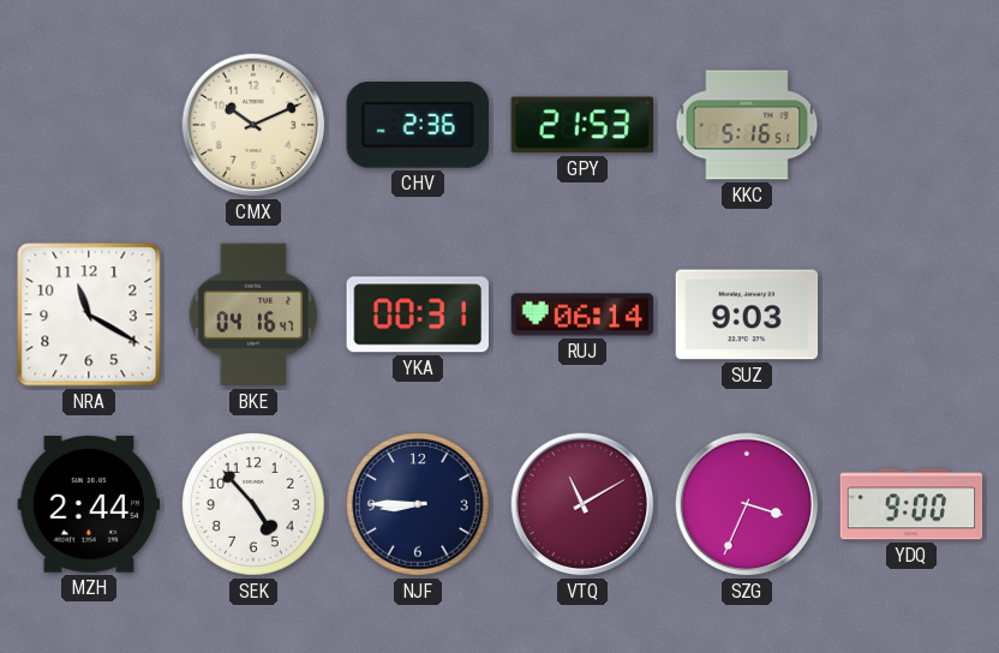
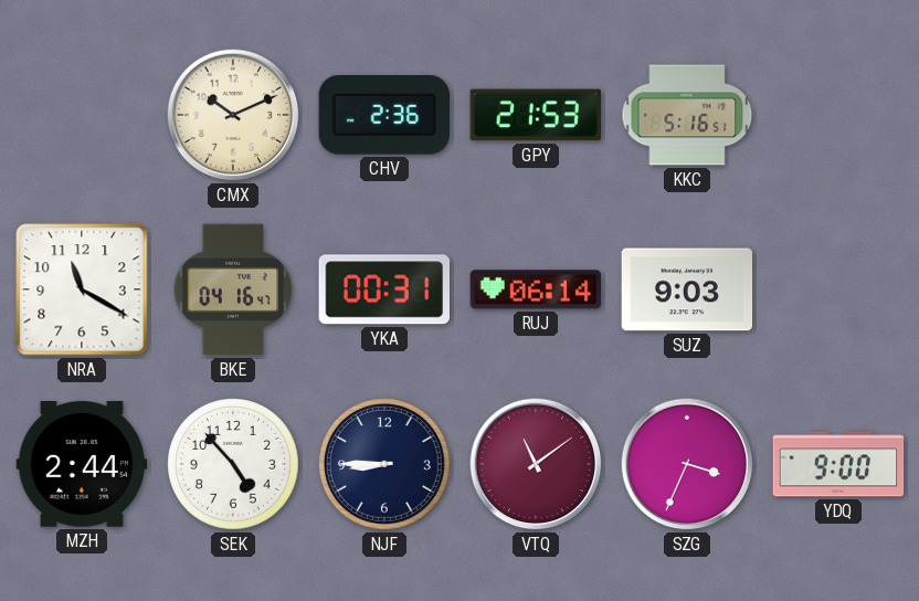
VTQ: 11:10 -> 11:09
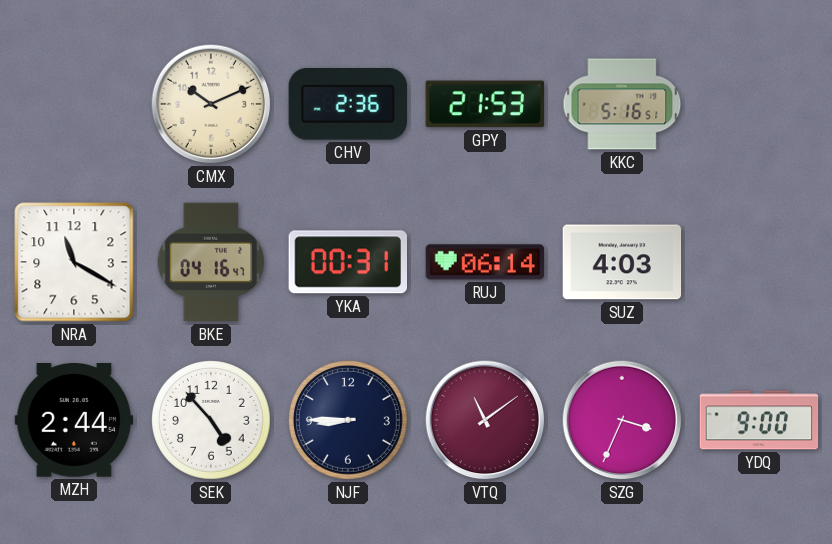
SUZ: 9:03 -> 4:03
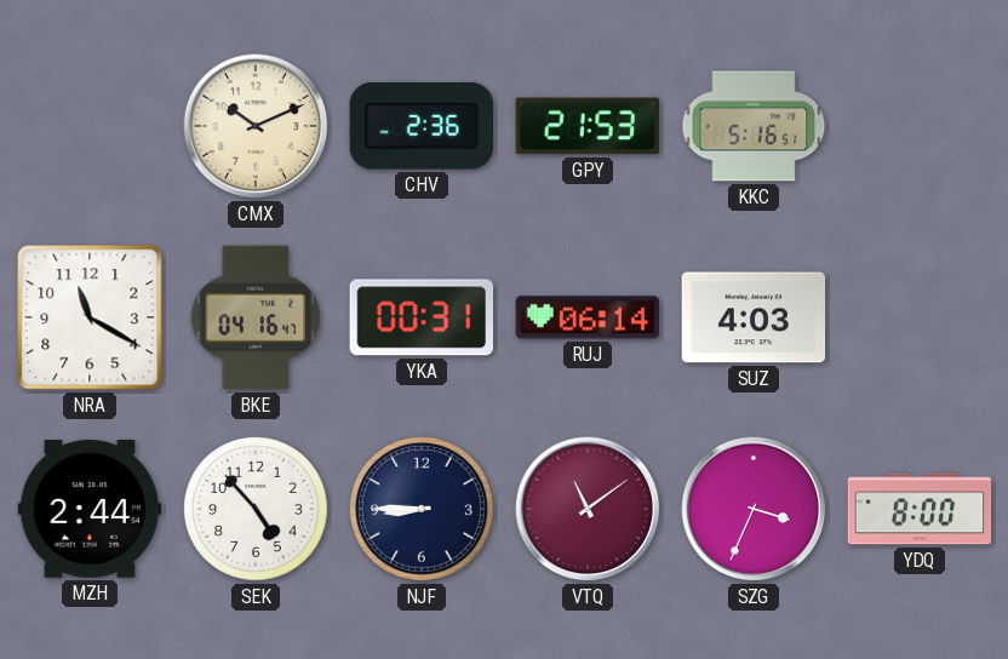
YDQ: 9:00 -> 8:00
